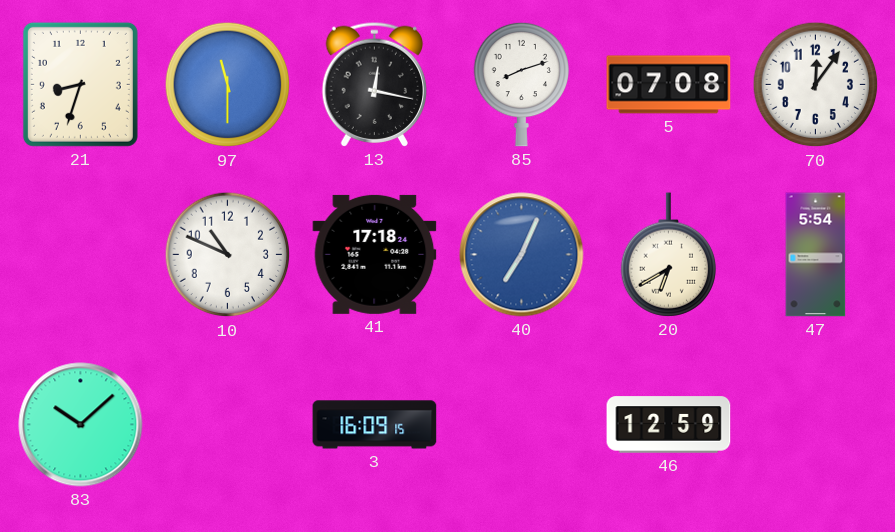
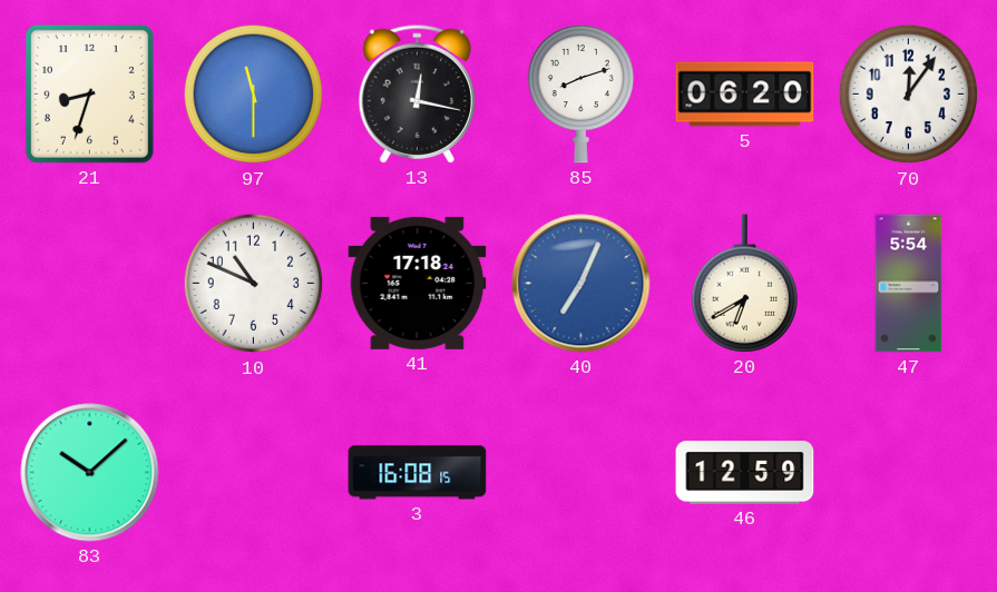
5: 07:08 -> 06:20
3: 16:09 -> 16:08
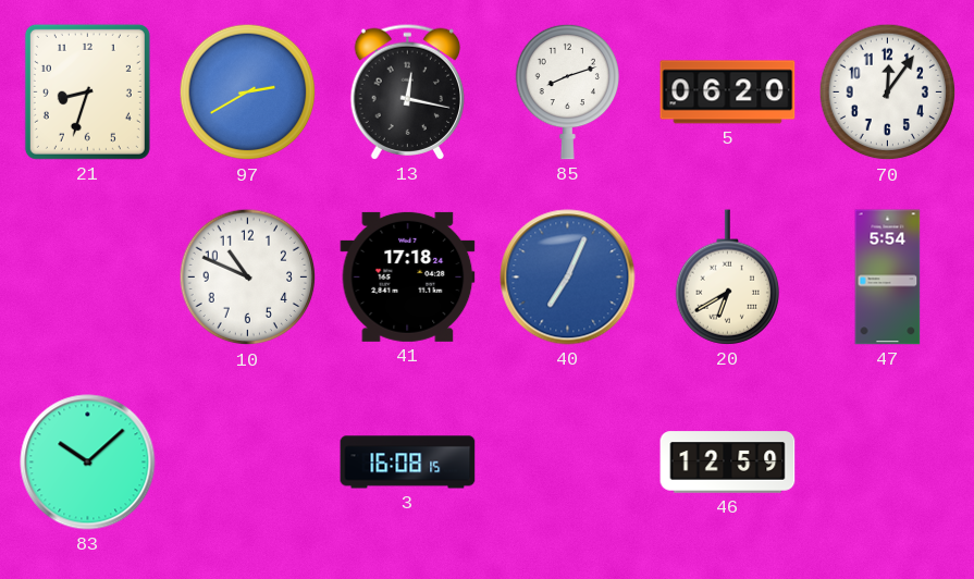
97: 11:30 -> 2:40
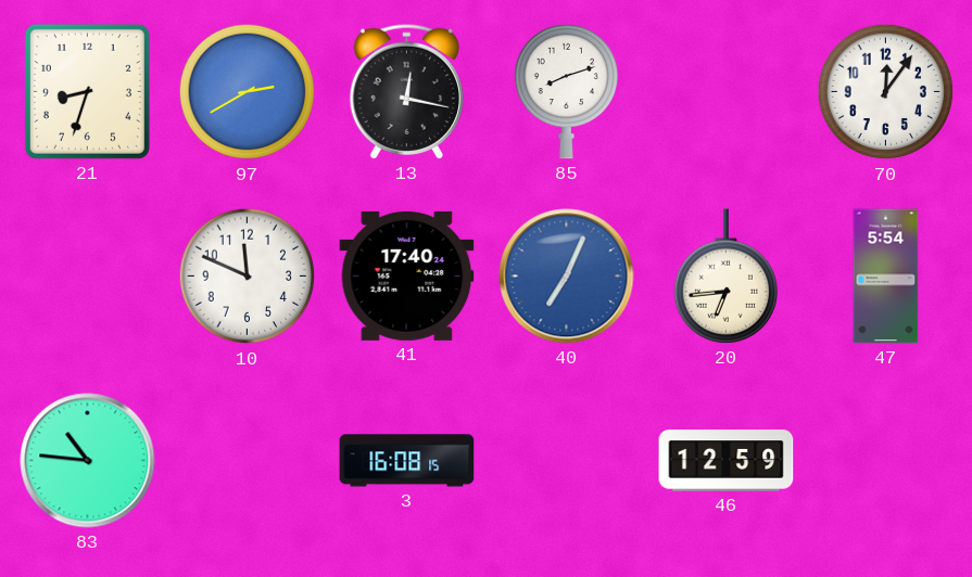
5: 06:20 -> none
10: 10:49 -> 11:49
41: 17:18 -> 17:40
20: 6:40 -> 6:44
83: 10:08 -> 10:46
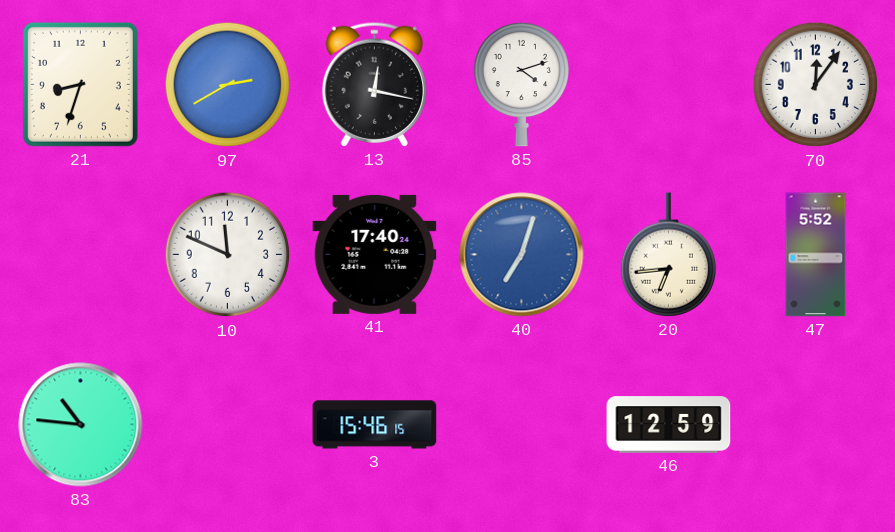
85: 8:12 -> 4:12
40: 7:04 -> 7:03
47: 5:54 -> 5:52
3: 16:08 -> 15:46
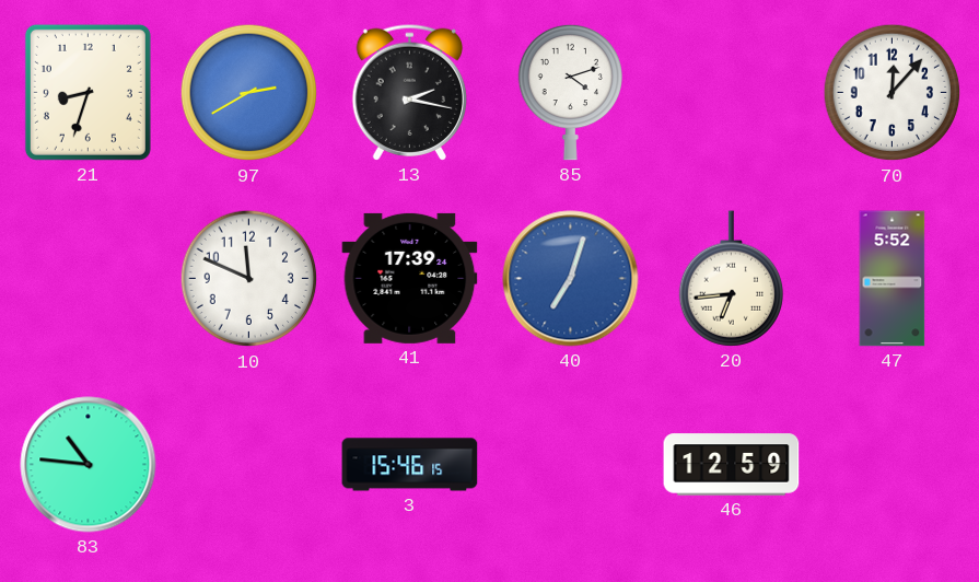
13: 12:17 -> 2:17
70: 12:06 -> 12:07
41: 17:40 -> 17:39
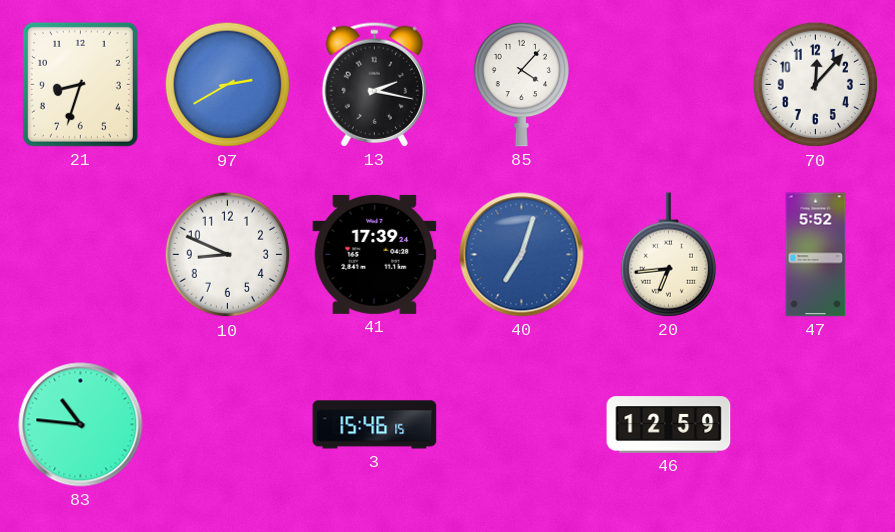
85: 4:12 -> 4:07
10: 11:49 -> 8:49
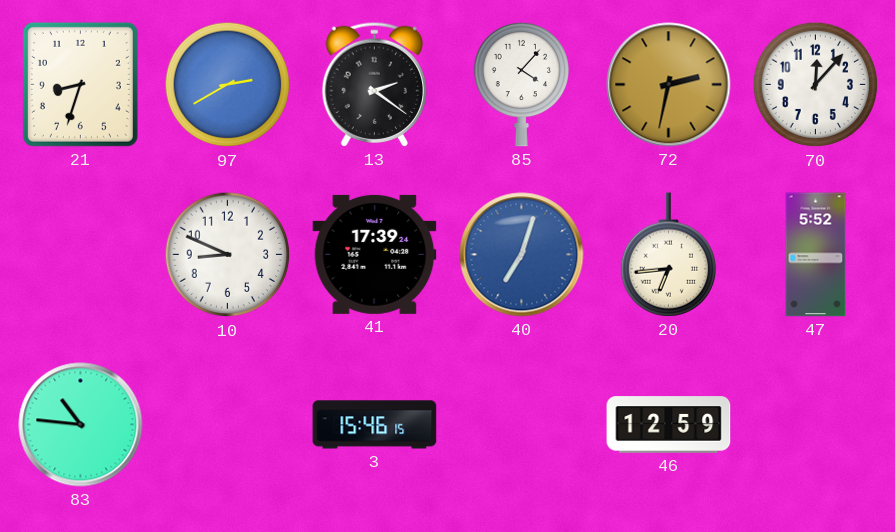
13: 2:17 -> 2:21
72: none -> 2:32
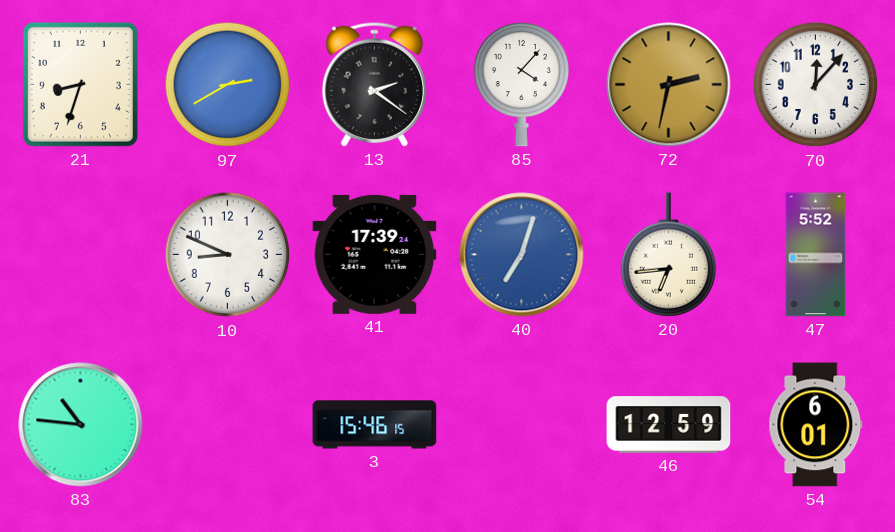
54: none -> 6:01
